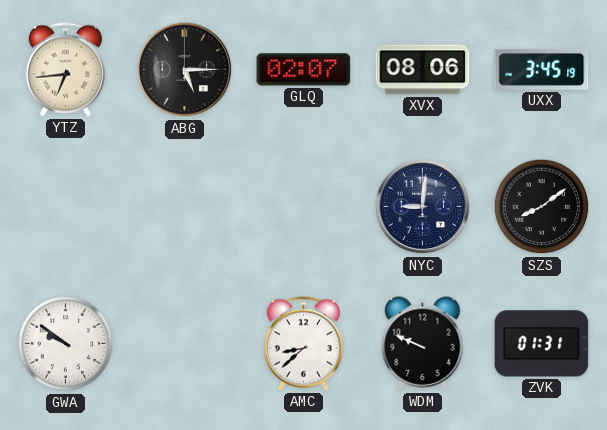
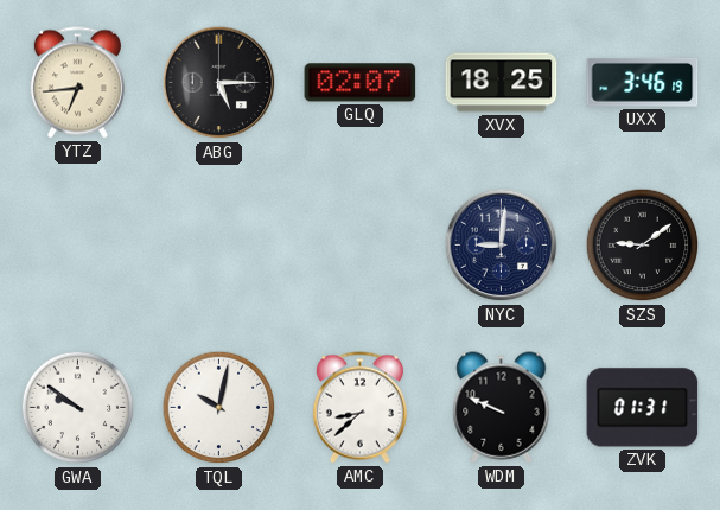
XVX: 08:06 -> 18:25
UXX: 3:45 -> 3:46
SZS: 8:09 -> 9:09
TQL: none -> 10:02
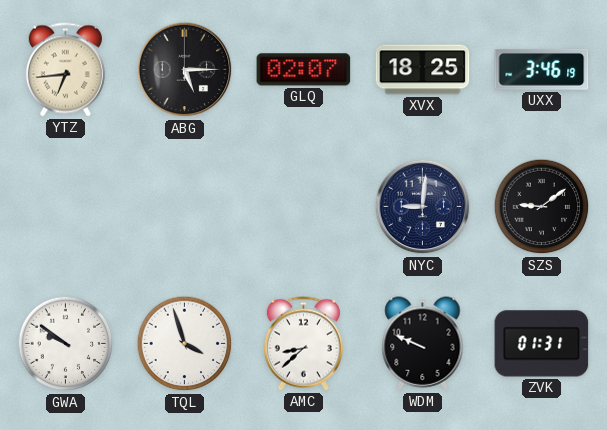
TQL: 10:02 -> 3:57
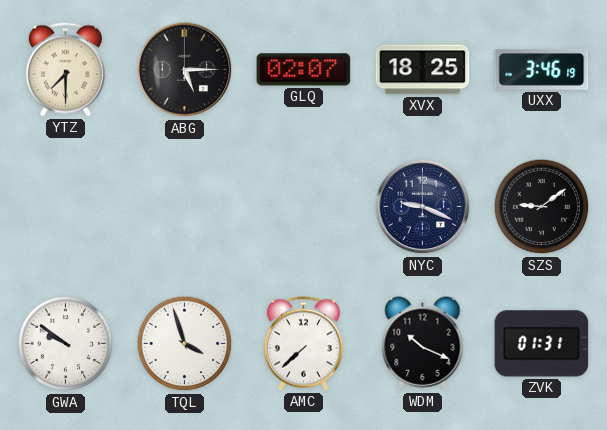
YTZ: 6:44 -> 7:30
NYC: 9:01 -> 9:19
AMC: 8:38 -> 7:38
WDM: 9:49 -> 10:19
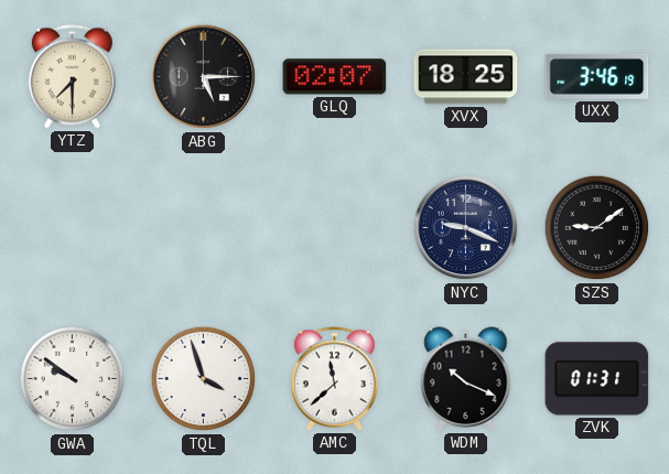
AMC: 7:38 -> 11:38
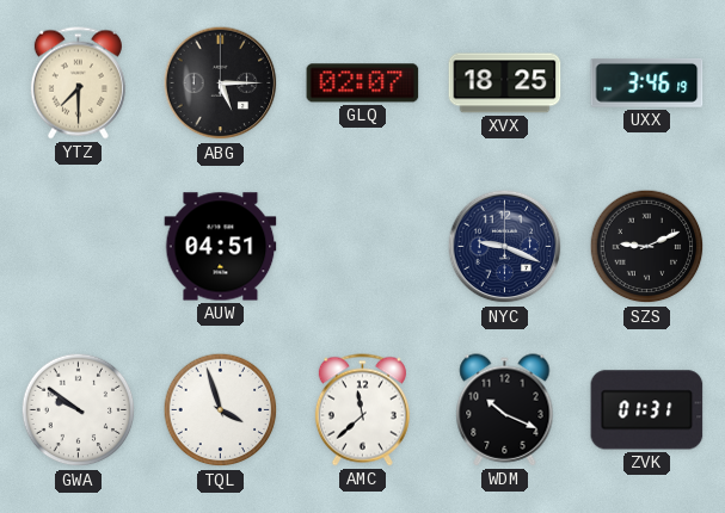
AUW: none -> 04:51
SZS: 9:09 -> 9:11
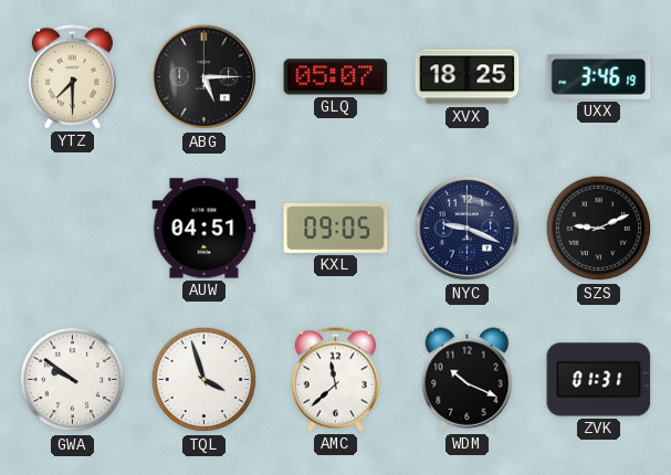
GLQ: 02:07 -> 05:07
KXL: none -> 09:05
